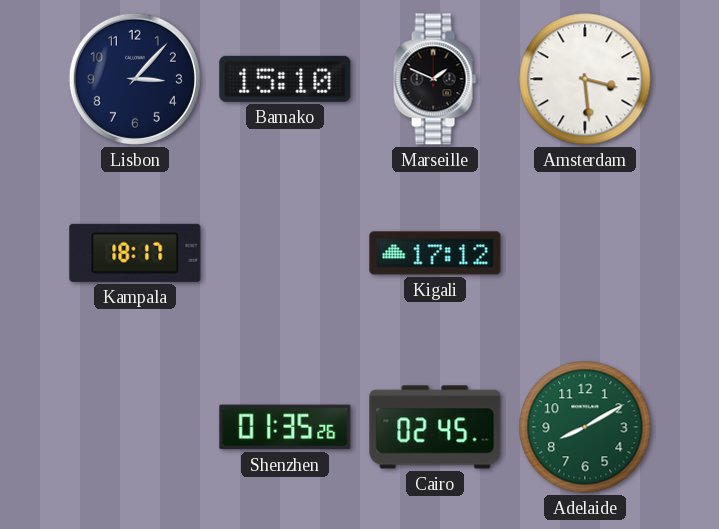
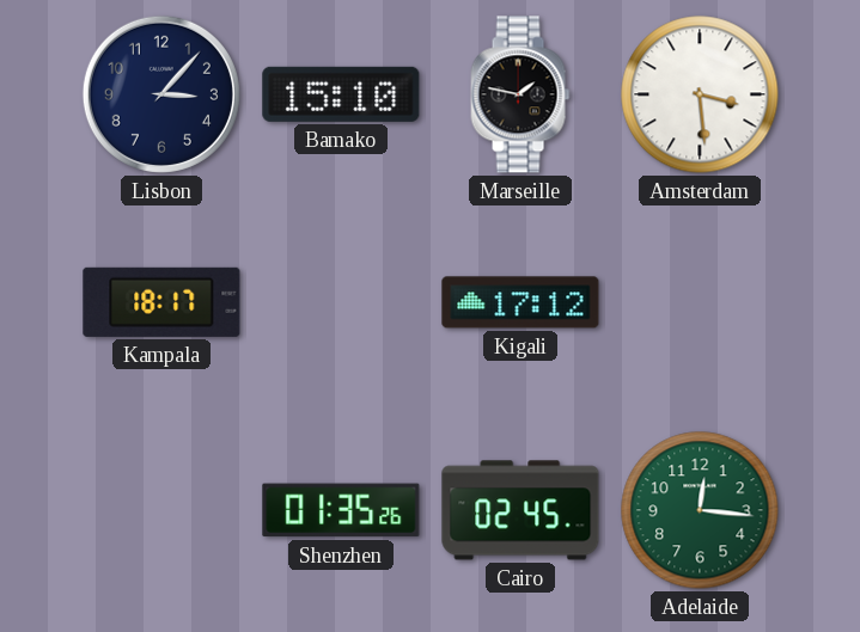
Marseille: 1:49 -> 1:47
Adelaide: 8:10 -> 12:16
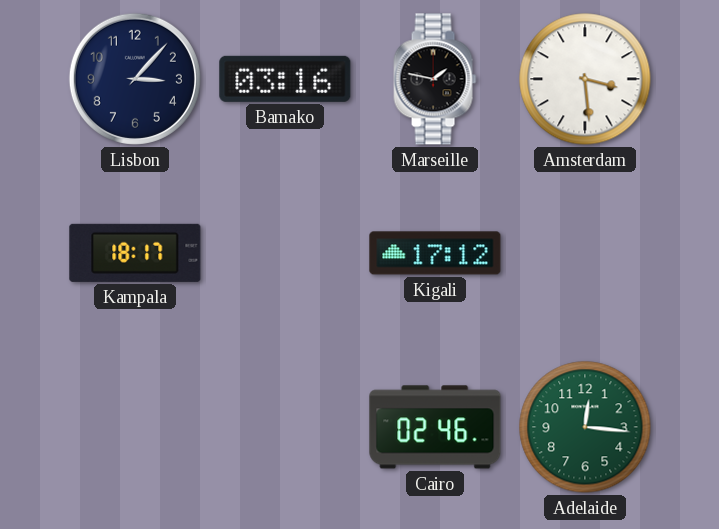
Bamako: 15:10 -> 03:16
Shenzhen: 01:35 -> none
Cairo: 02:45 -> 02:46
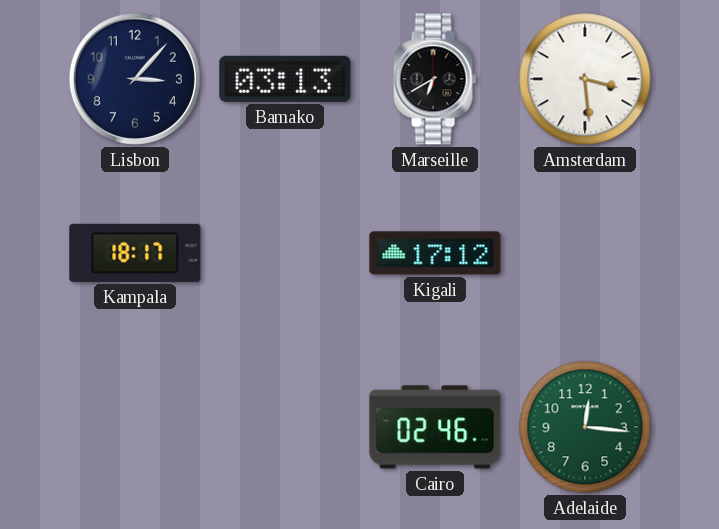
Bamako: 03:16 -> 03:13
Marseille: 1:47 -> 6:40
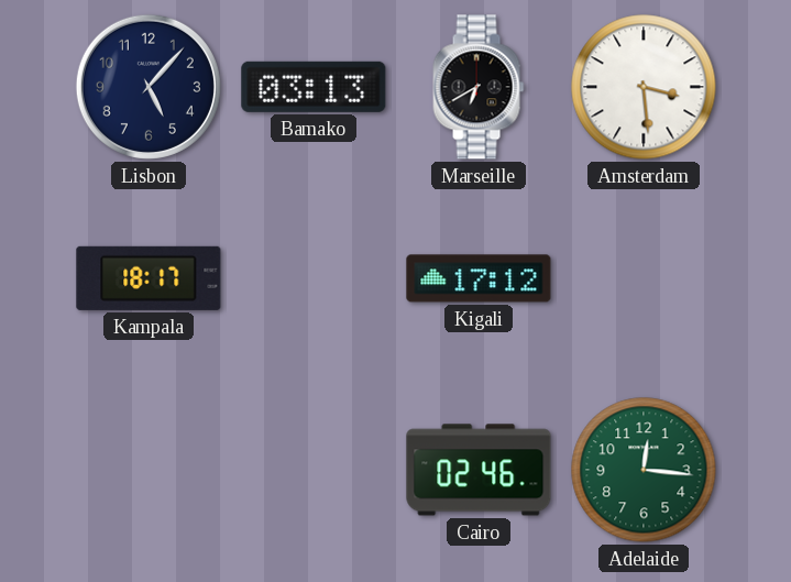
Lisbon: 3:07 -> 5:07
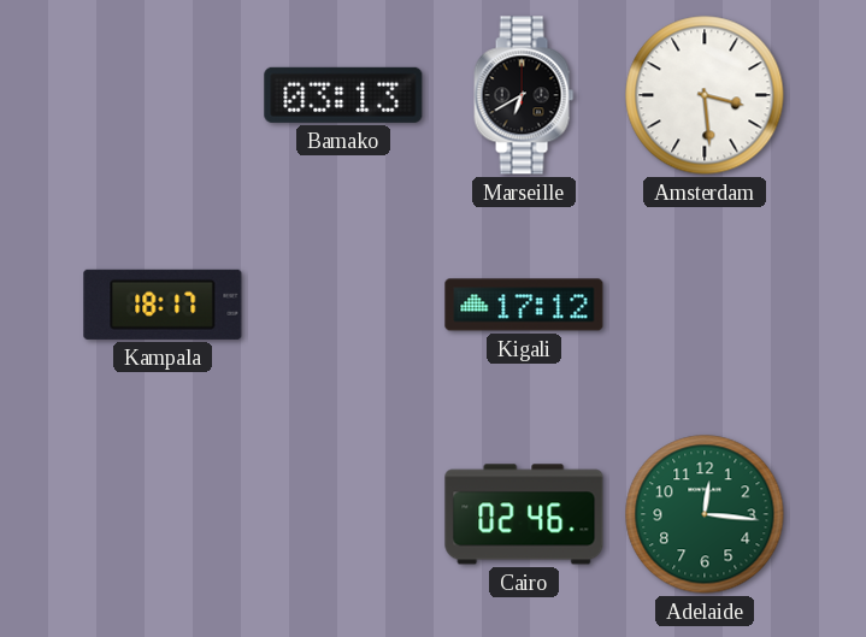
Lisbon: 5:07 -> none
